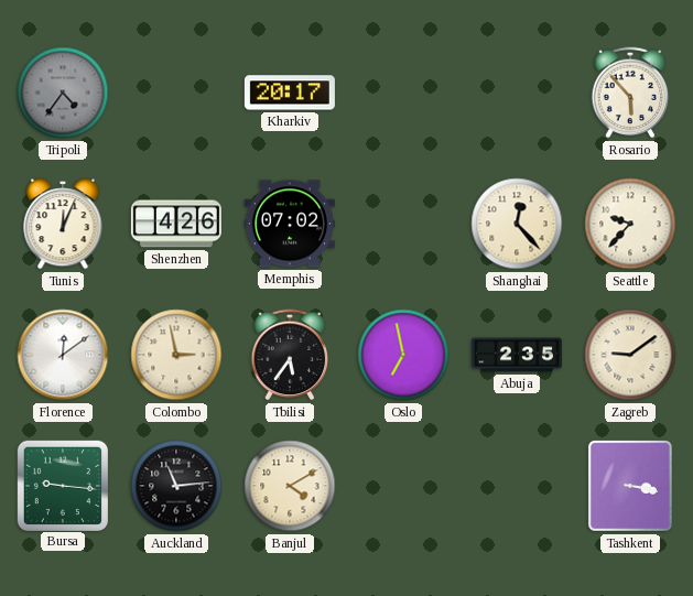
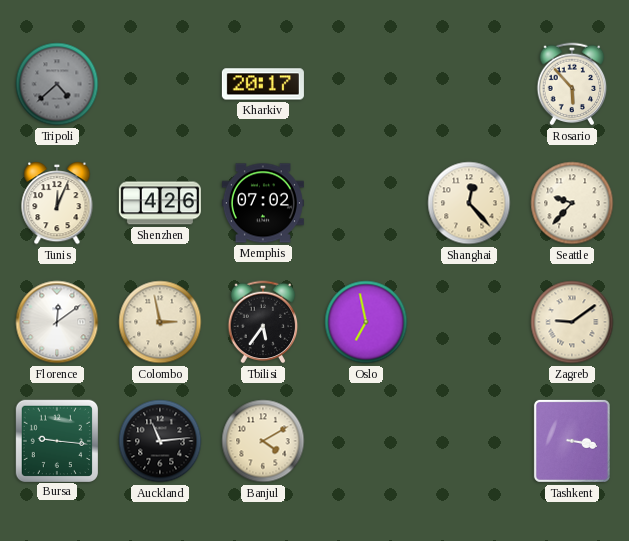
Tripoli: 4:36 -> 4:38
Abuja: 2:35 -> none
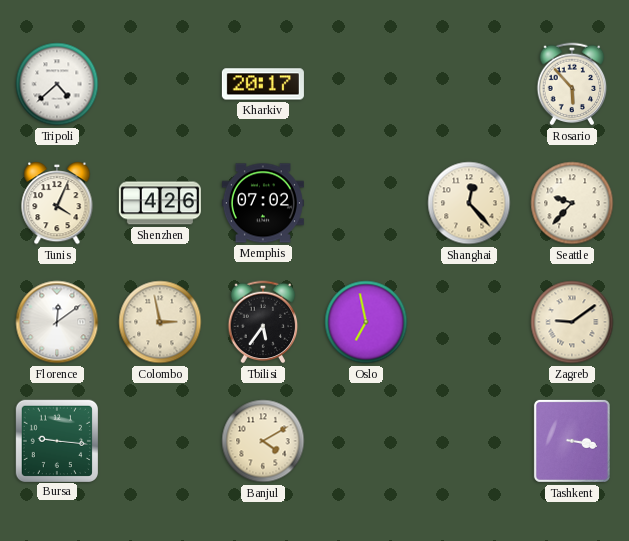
Tripoli dial: grey -> white
Tunis: 12:04 -> 4:04
Auckland: 11:14 -> none
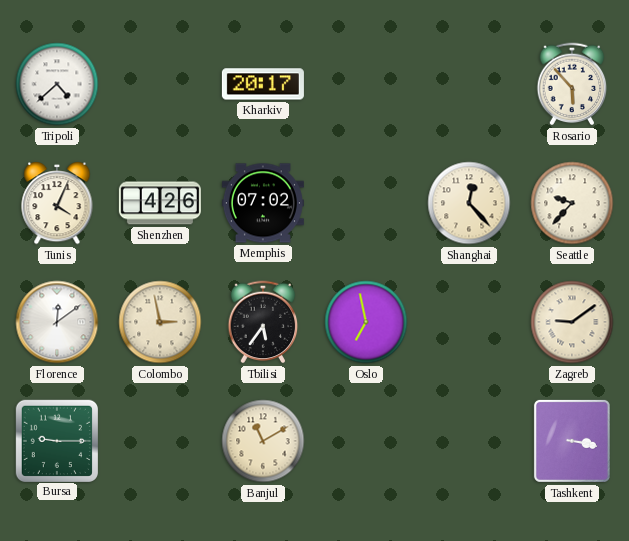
Bursa: 9:16 -> 9:15
Banjul: 4:10 -> 11:10
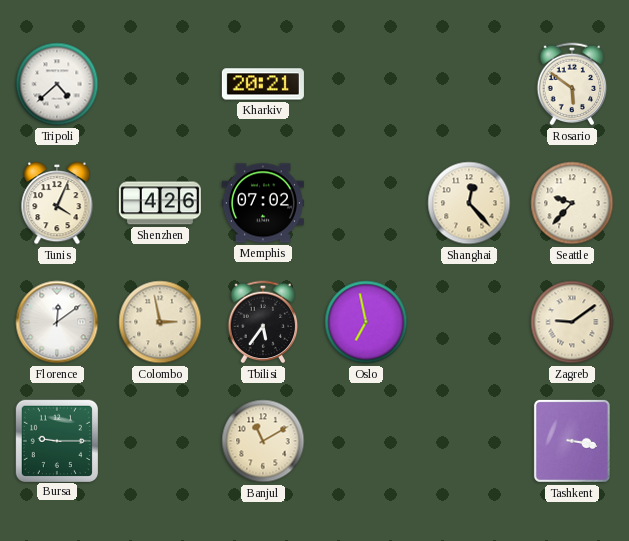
Kharkiv: 20:17 -> 20:21
Rosario: 5:53 -> 5:51
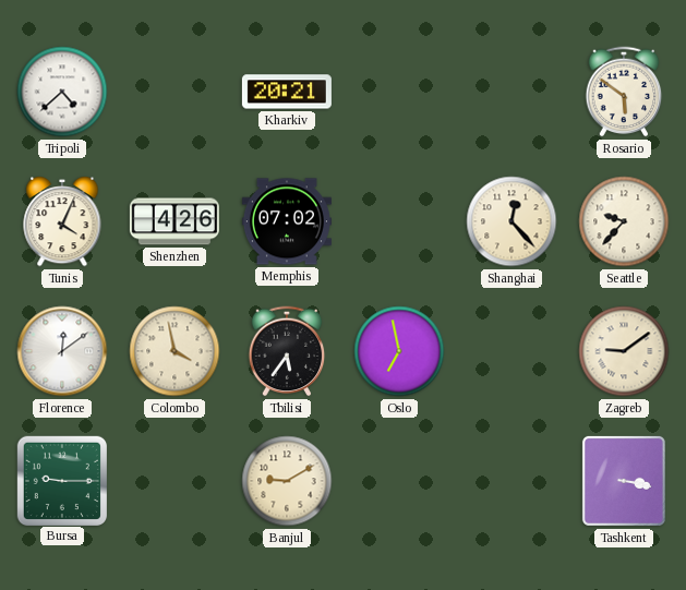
Colombo: 2:58 -> 3:58
Banjul: 11:10 -> 9:10
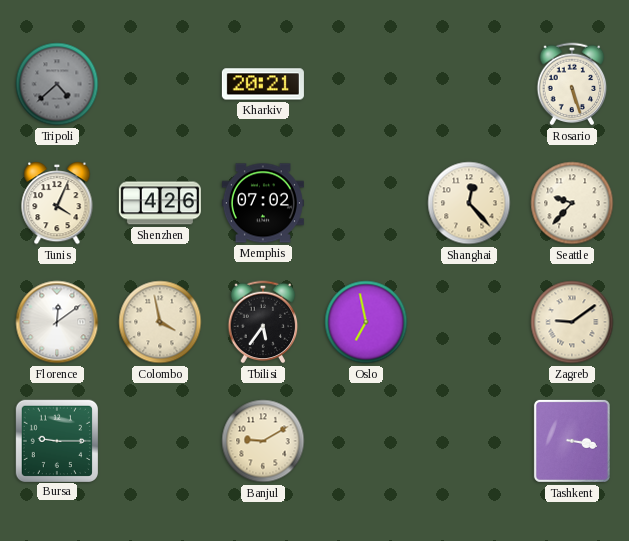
Tripoli dial: white -> grey
Rosario: 5:51 -> 5:27
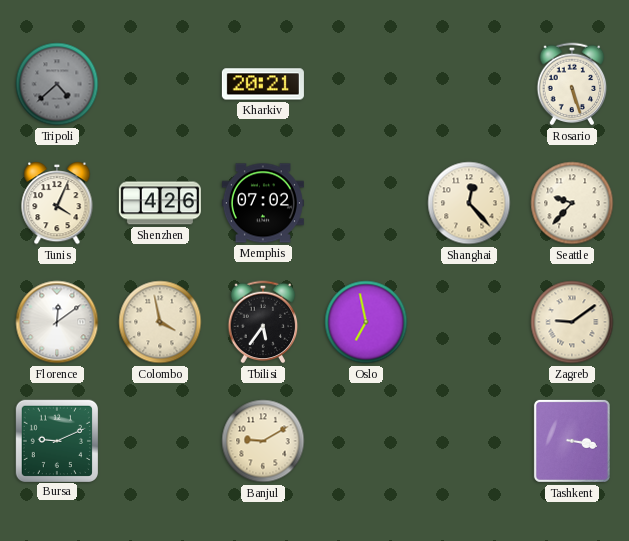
Bursa: 9:15 -> 9:11
